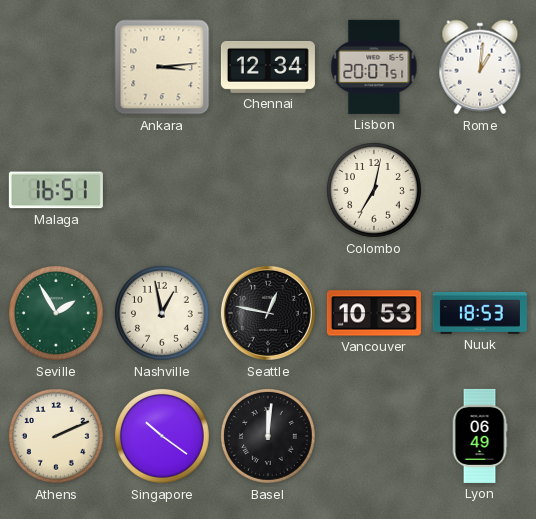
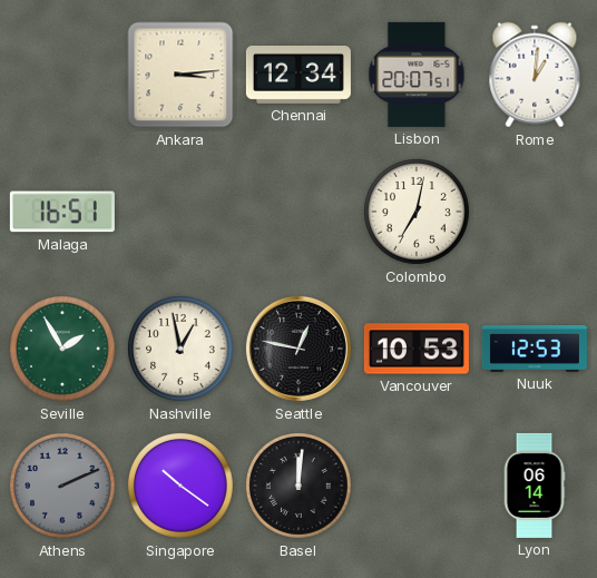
Nuuk: 18:53 -> 12:53
Athens dial: cream -> grey
Lyon: 06:49 -> 06:14
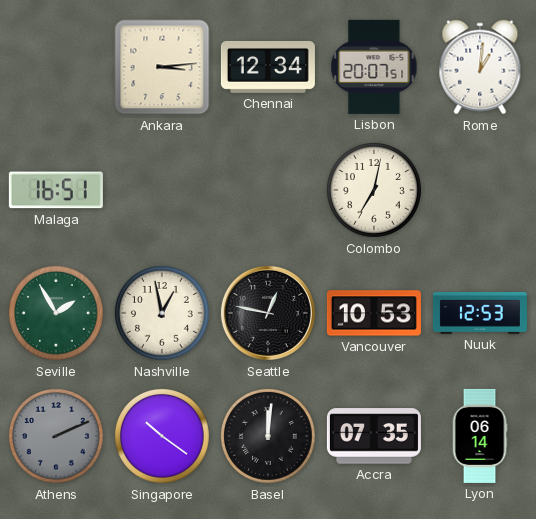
Accra: none -> 07:35
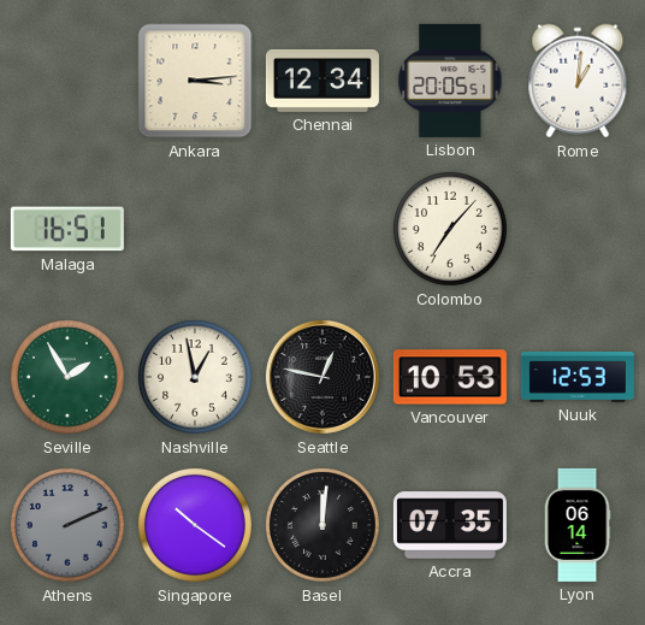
Lisbon: 20:07 -> 20:05
Colombo: 7:02 -> 7:07
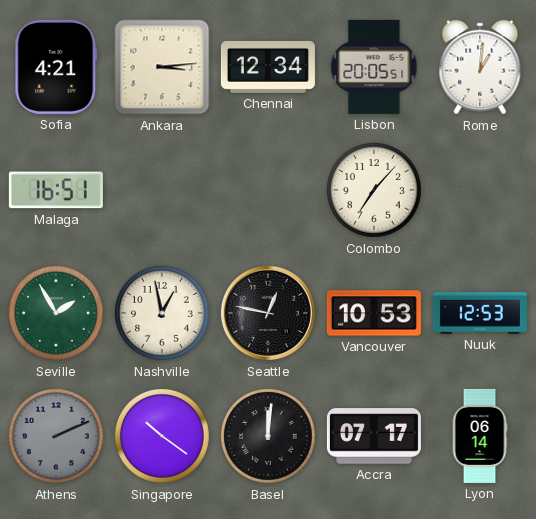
Sofia: none -> 4:21
Accra: 07:35 -> 07:17
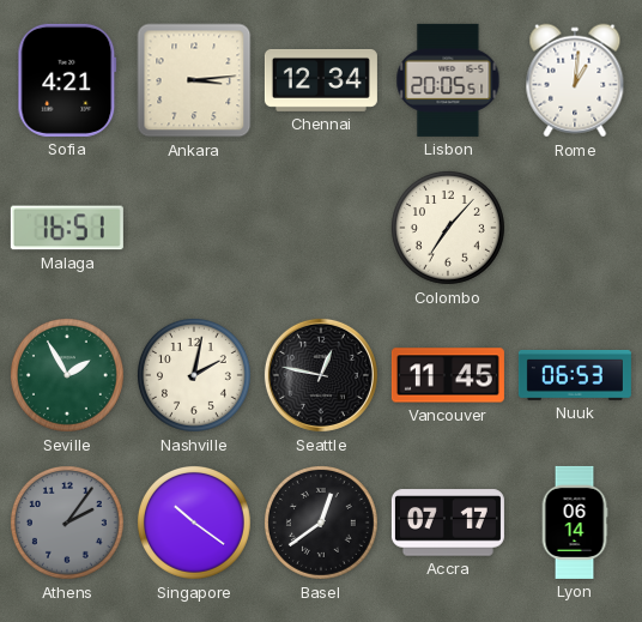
Nashville: 12:58 -> 2:02
Vancouver: 10:53 -> 11:45
Nuuk: 12:53 -> 06:53
Athens: 2:11 -> 2:06
Basel: 12:01 -> 12:39
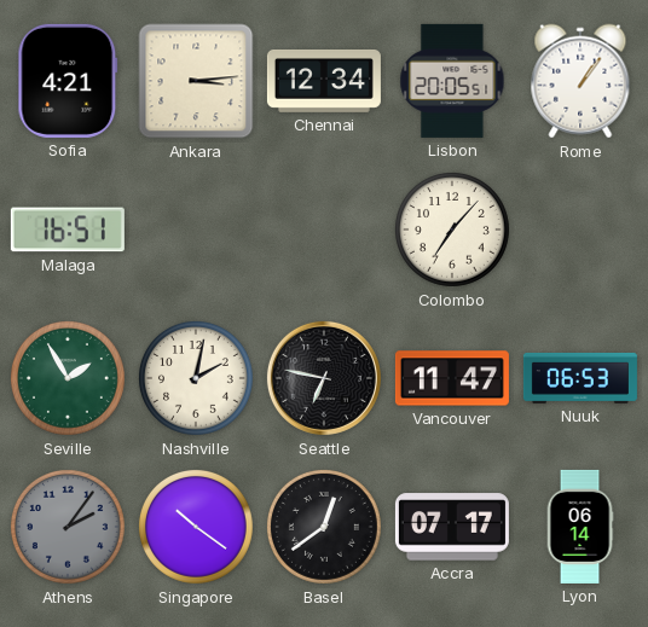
Rome: 1:01 -> 1:06
Seattle: 12:47 -> 6:47
Vancouver: 11:45 -> 11:47
